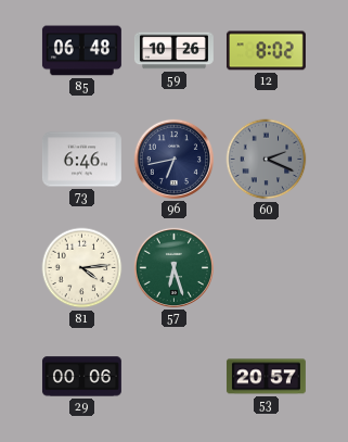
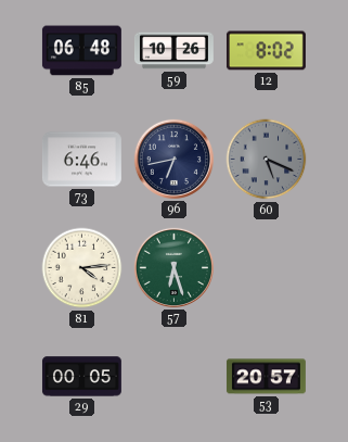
60: 2:19 -> 5:19
29: 00:06 -> 00:05
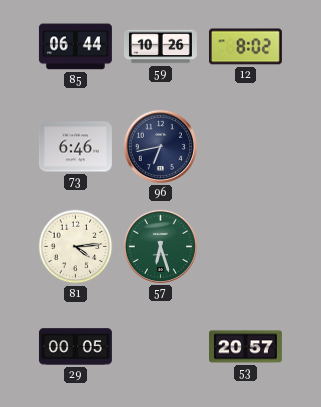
85: 06:48 -> 06:44
60: 5:19 -> none
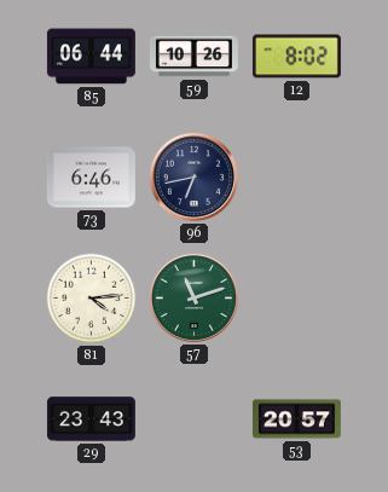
57: 6:27 -> 11:12
29: 00:05 -> 23:43
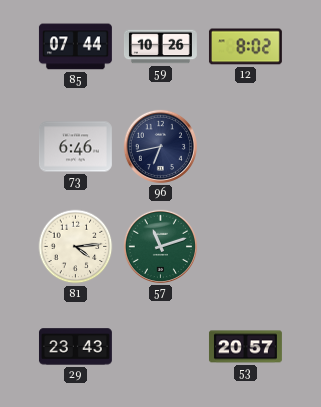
85: 06:44 -> 07:44
